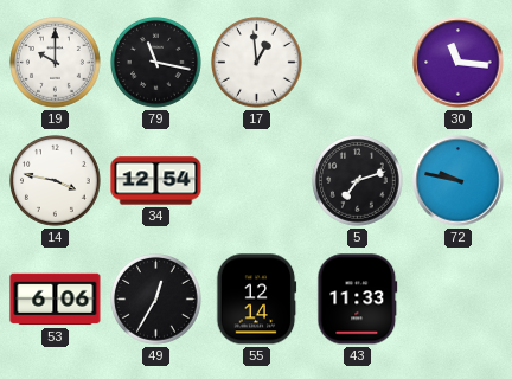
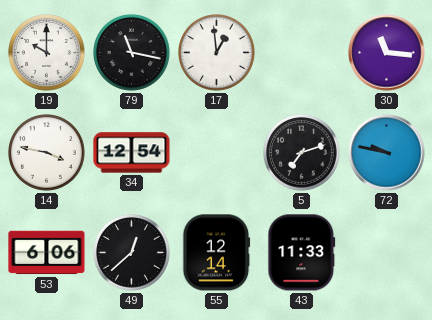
49: 12:35 -> 12:38
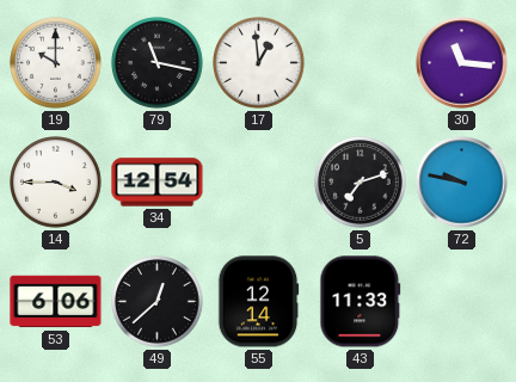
14: 3:47 -> 3:45
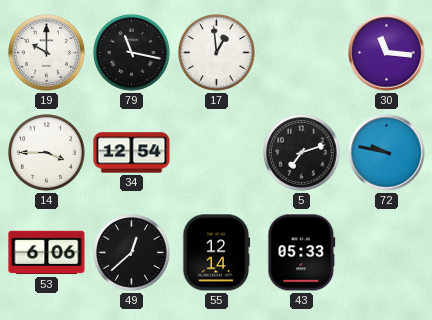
43: 11:33 -> 05:33
